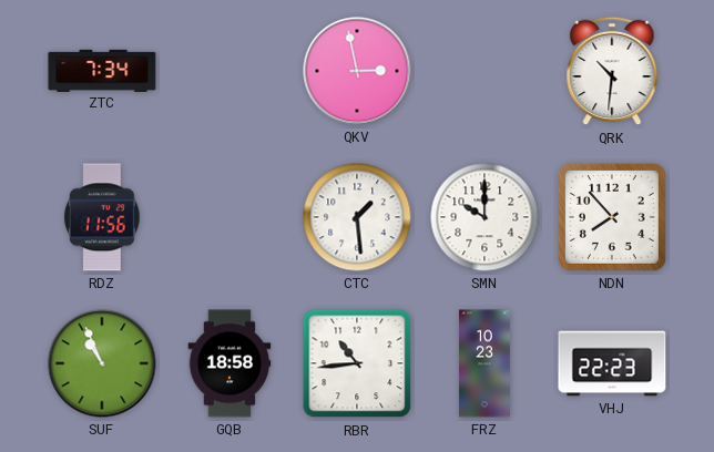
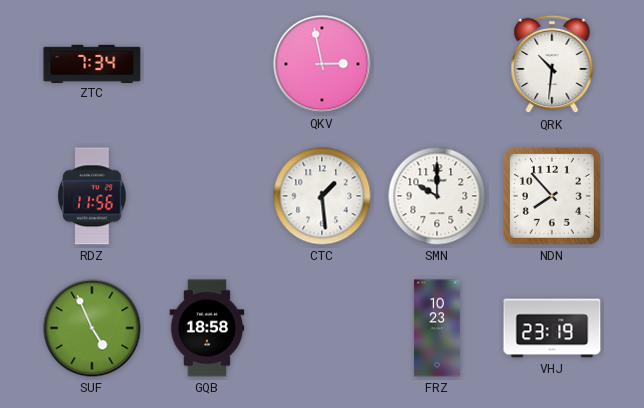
SUF: 10:56 -> 4:56
RBR: 10:44 -> none
VHJ: 22:23 -> 23:19
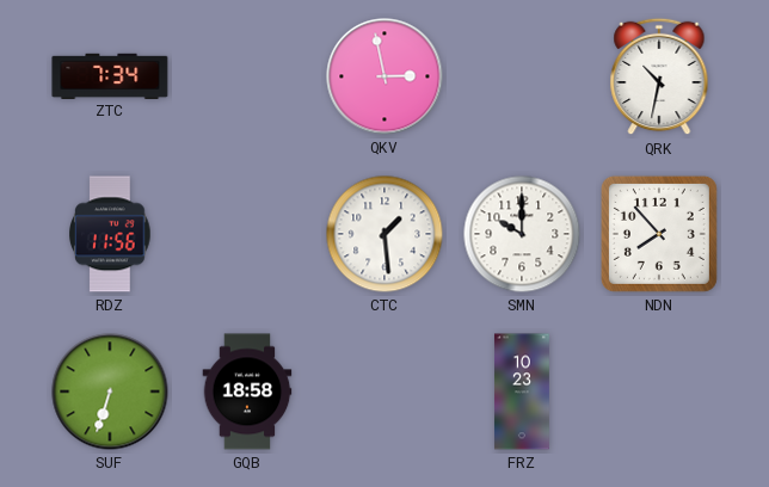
QRK: 10:31 -> 10:32
SUF: 4:56 -> 6:33
VHJ: 23:19 -> none
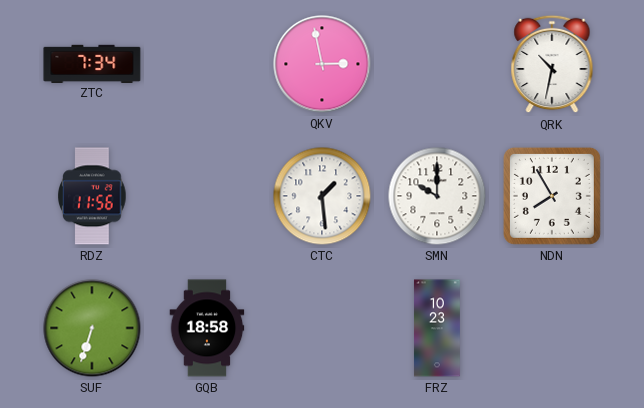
NDN: 7:53 -> 7:55
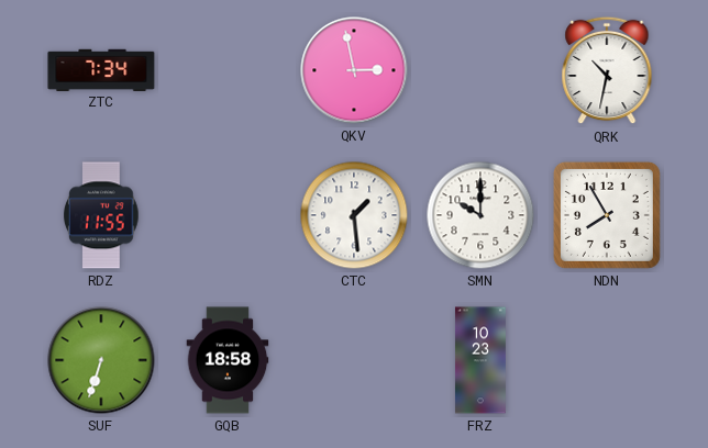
RDZ: 11:56 -> 11:55
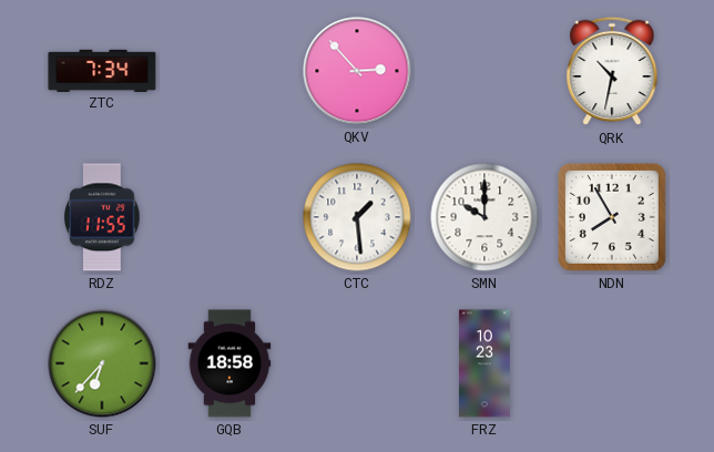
QKV: 2:58 -> 2:53
SUF: 6:33 -> 6:37
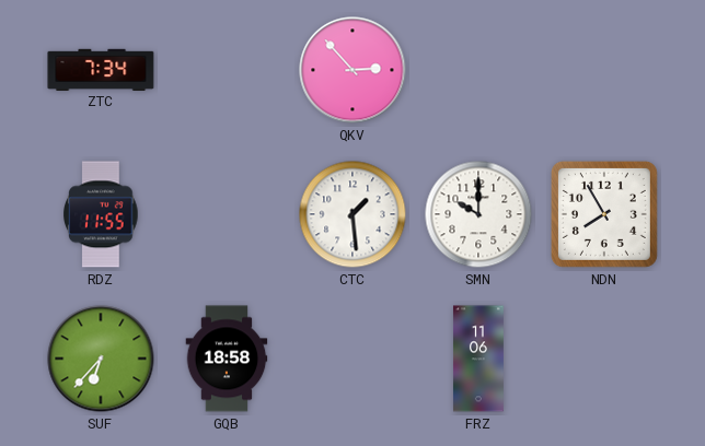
QRK: 10:32 -> none
FRZ: 10:23 -> 11:06
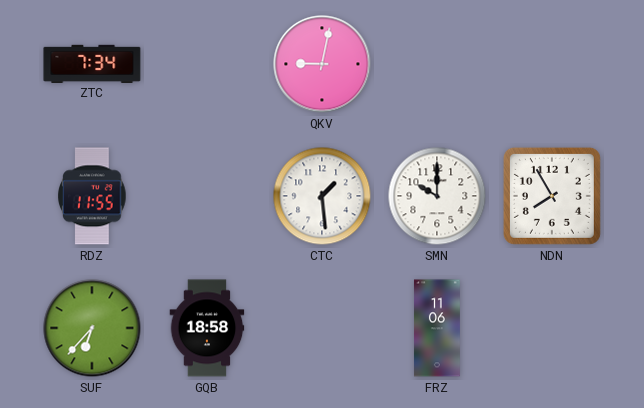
QKV: 2:53 -> 9:02
